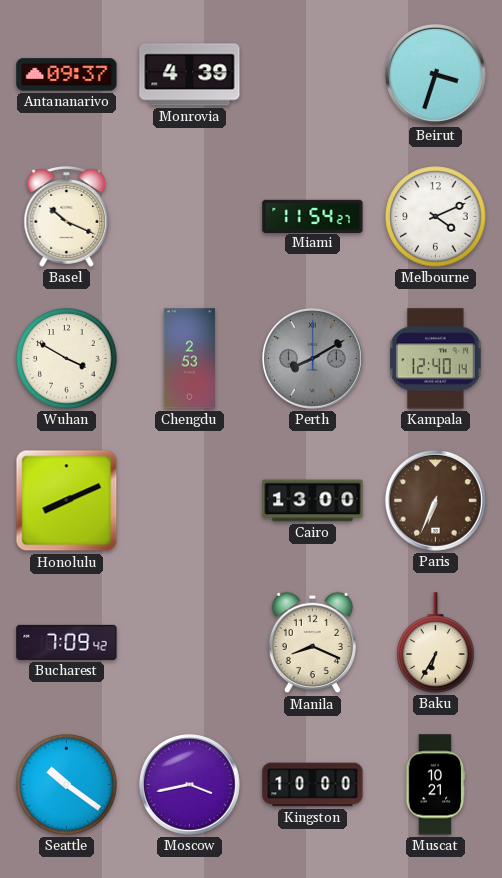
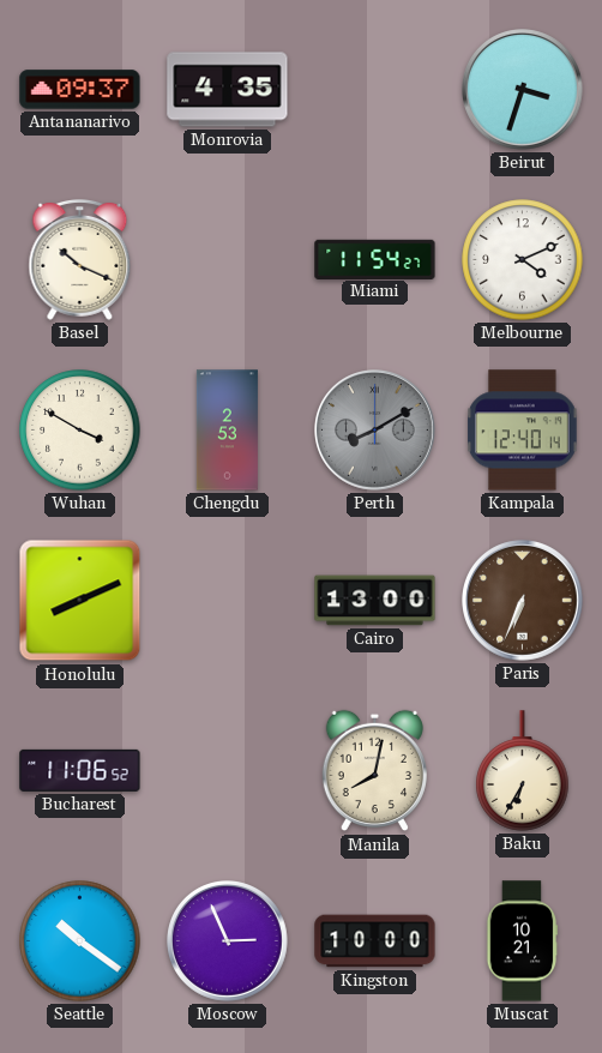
Monrovia: 4:39 -> 4:35
Bucharest: 7:09 -> 11:06
Manila: 8:19 -> 8:02
Moscow: 3:43 -> 2:56
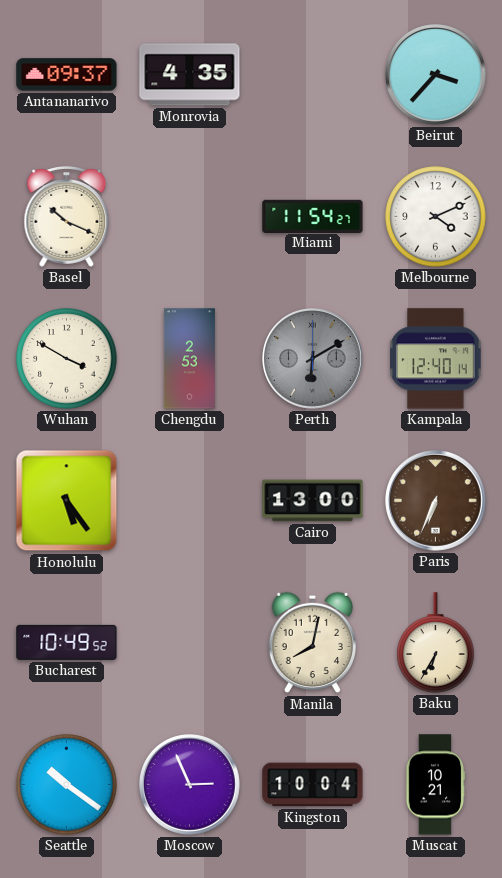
Beirut: 3:33 -> 3:37
Perth: 8:10 -> 6:10
Honolulu: 8:11 -> 5:24
Bucharest: 11:06 -> 10:49
Kingston: 10:00 -> 10:04
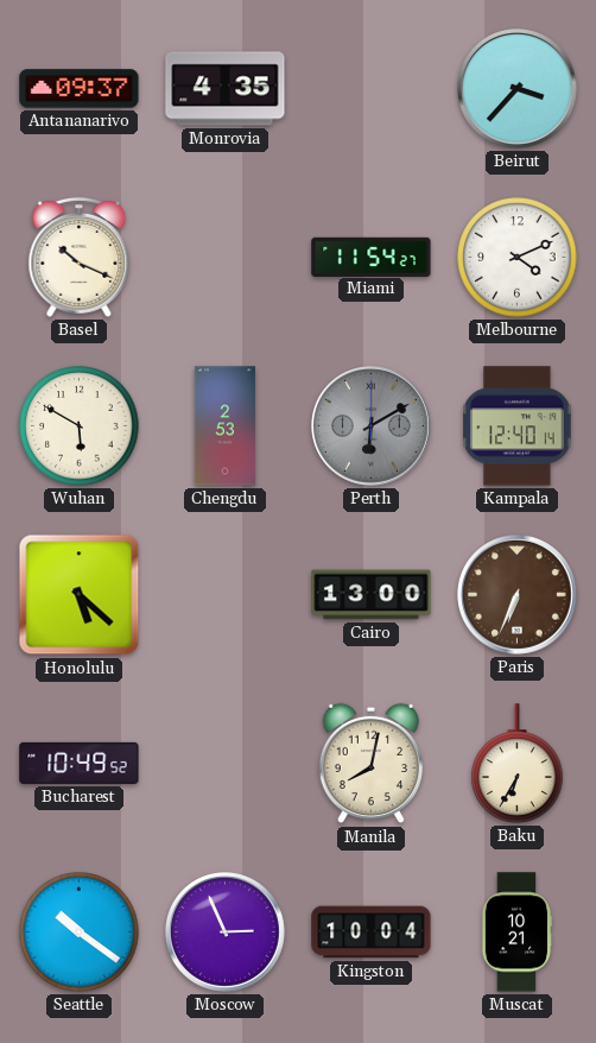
Wuhan: 3:50 -> 5:50
Honolulu: 5:24 -> 5:22
